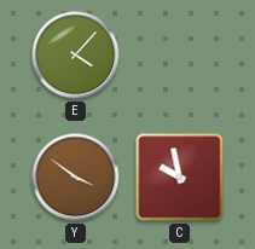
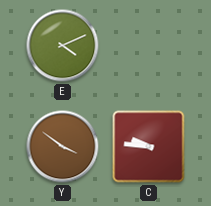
E: 4:07 -> 4:11
C: 9:58 -> 9:46
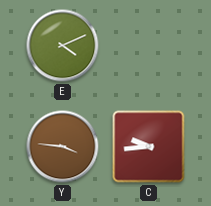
Y: 3:51 -> 3:46
C: 9:46 -> 9:44
